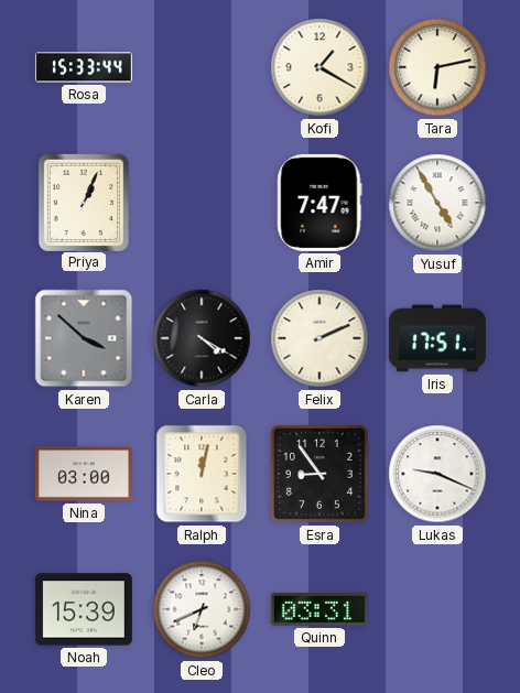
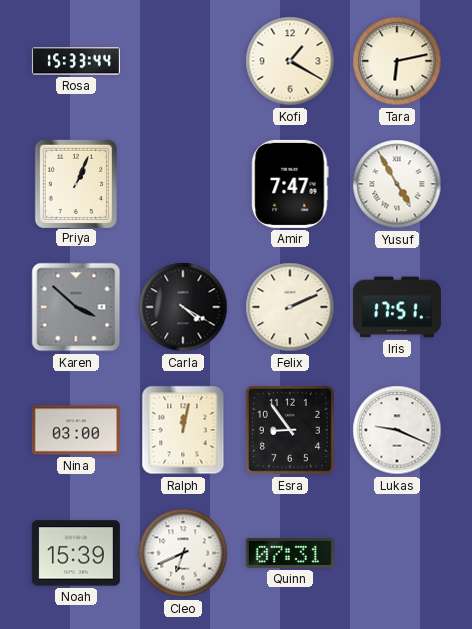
Quinn: 03:31 -> 07:31
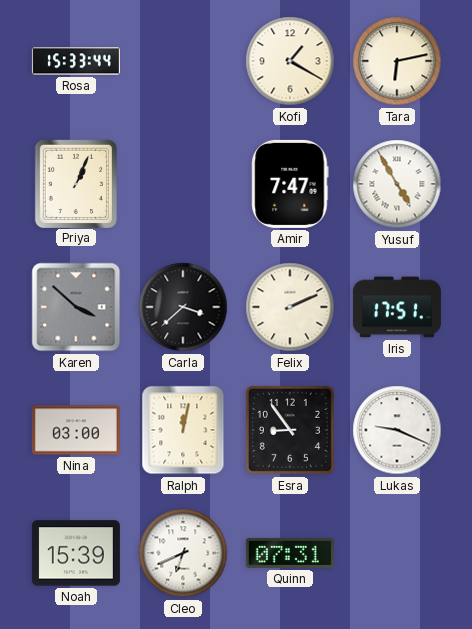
Carla: 4:20 -> 3:38
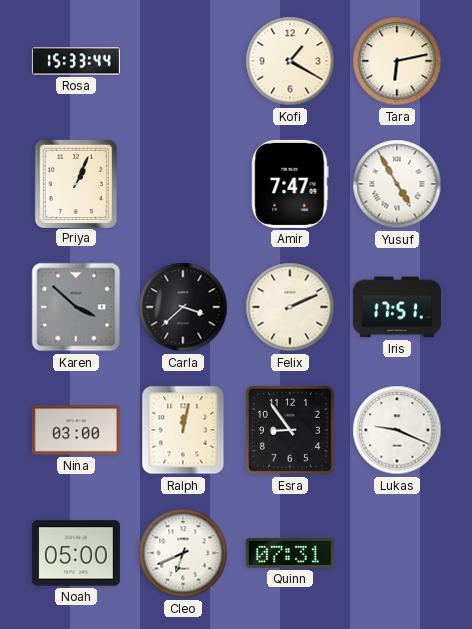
Noah: 15:39 -> 05:00
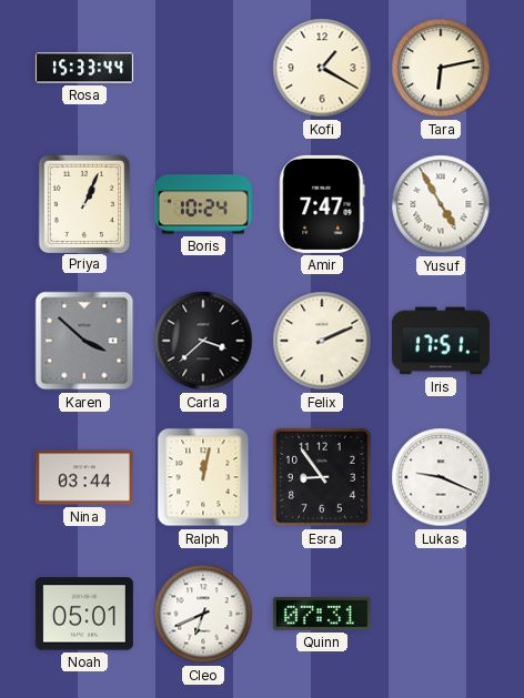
Boris: none -> 10:24
Nina: 03:00 -> 03:44
Noah: 05:00 -> 05:01
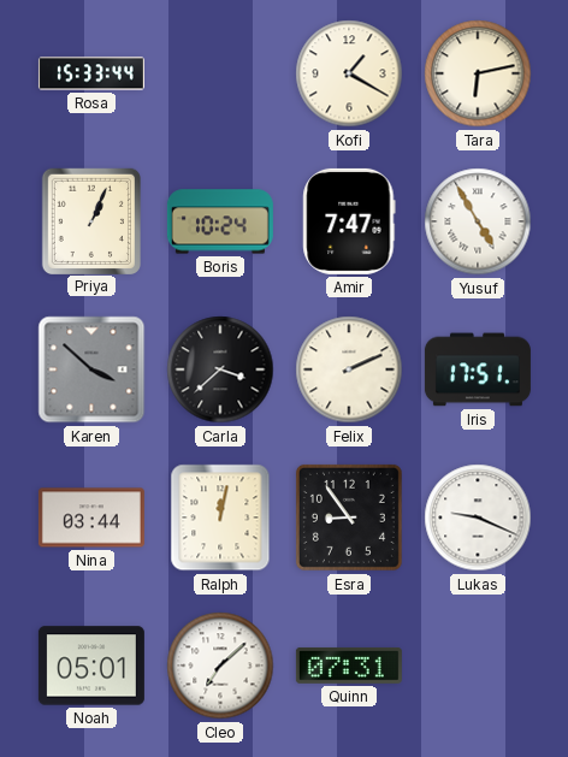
Cleo: 6:41 -> 7:08
